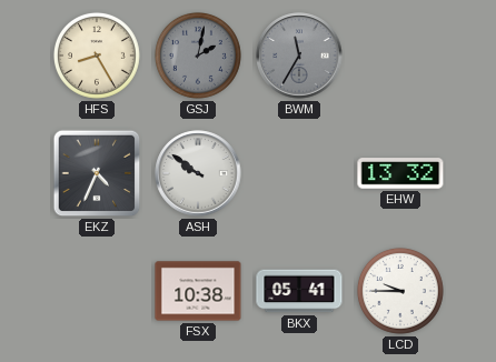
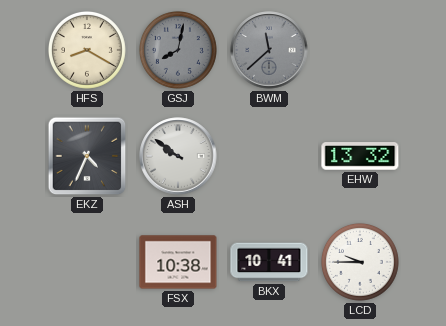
HFS: 8:25 -> 8:20
GSJ: 2:02 -> 8:02
BWM: 11:35 -> 11:38
BKX: 05:41 -> 10:41
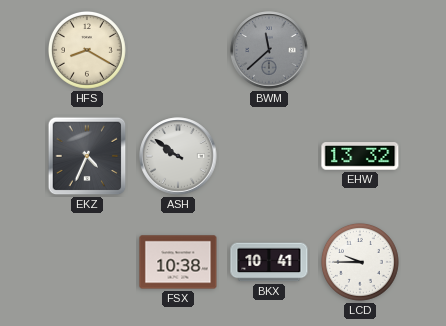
GSJ: 8:02 -> none
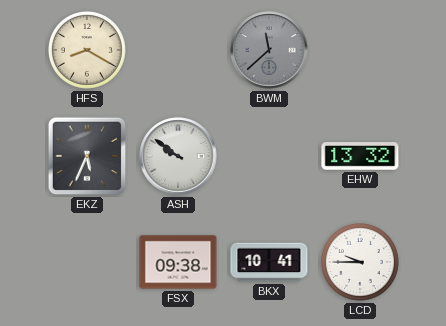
EKZ: 4:34 -> 5:34
FSX: 10:38 -> 09:38
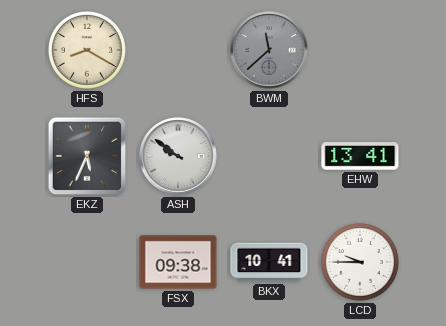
EHW: 13:32 -> 13:41
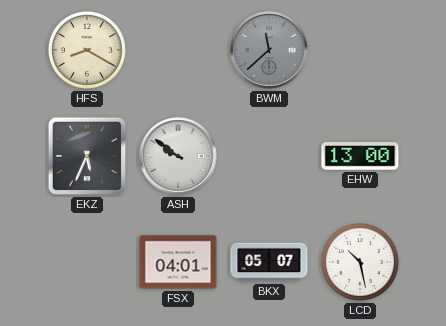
EHW: 13:41 -> 13:00
FSX: 09:38 -> 04:01
BKX: 10:41 -> 05:07
LCD: 9:45 -> 10:28
